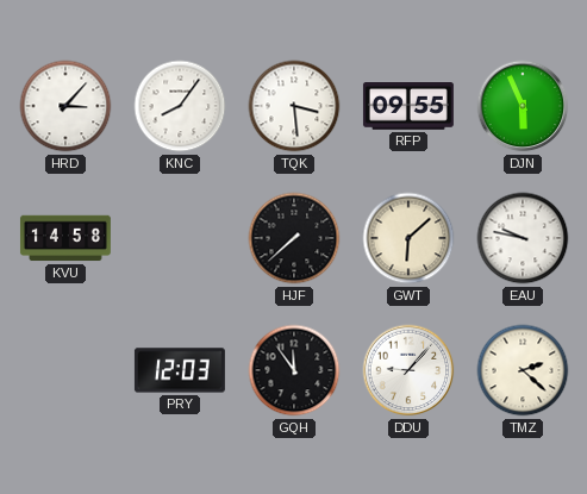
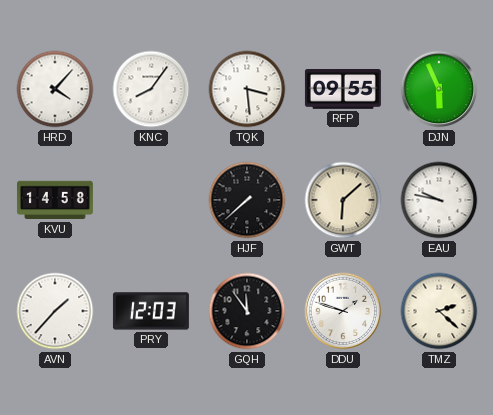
HRD: 3:07 -> 4:07
AVN: none -> 1:37
DDU: 9:07 -> 1:48
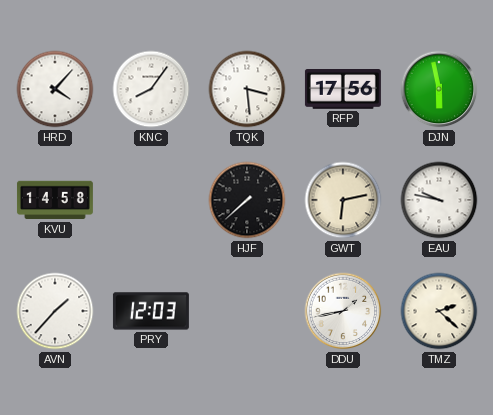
RFP: 09:55 -> 17:56
DJN: 5:56 -> 5:58
GWT: 6:08 -> 6:13
GQH: 11:54 -> none
DDU: 1:48 -> 1:43
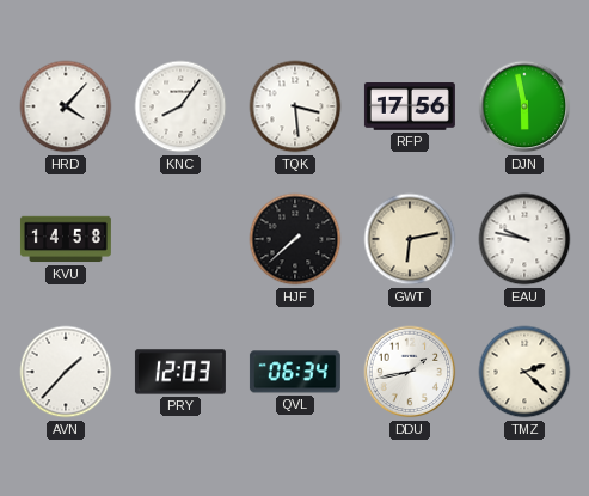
QVL: none -> 06:34
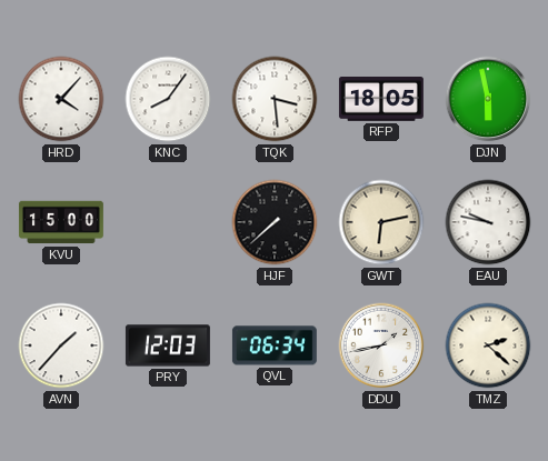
RFP: 17:56 -> 18:05
KVU: 14:58 -> 15:00
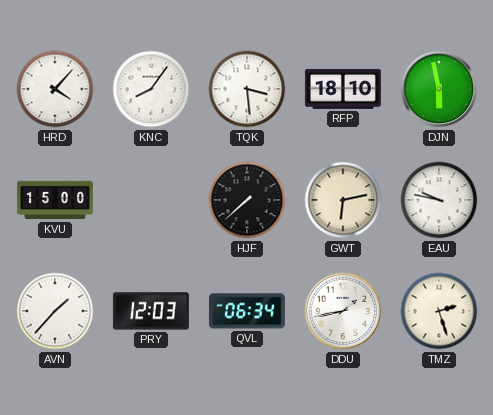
RFP: 18:05 -> 18:10
TMZ: 2:22 -> 2:27
